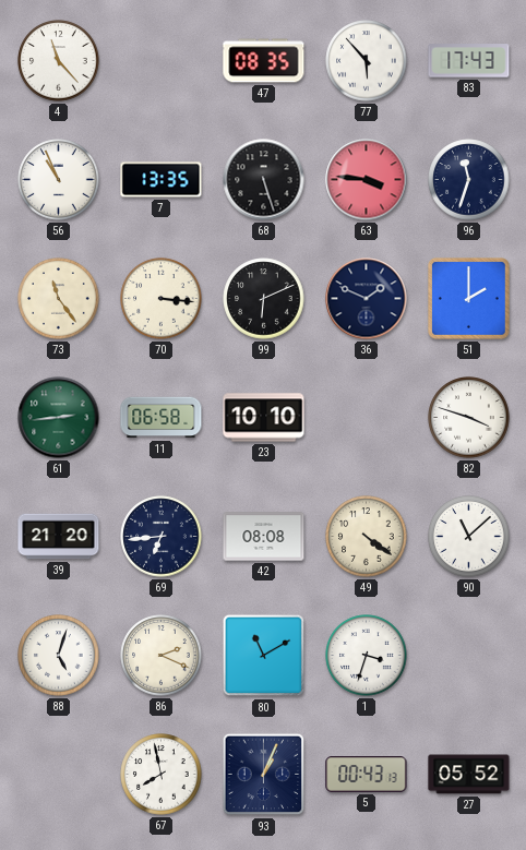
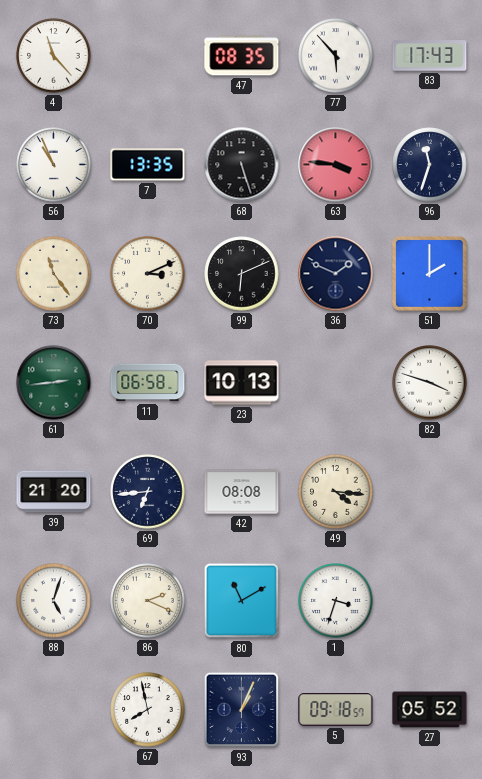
70: 3:16 -> 3:11
23: 10:10 -> 10:13
49: 4:21 -> 4:16
90: 11:08 -> none
5: 00:43 -> 09:18
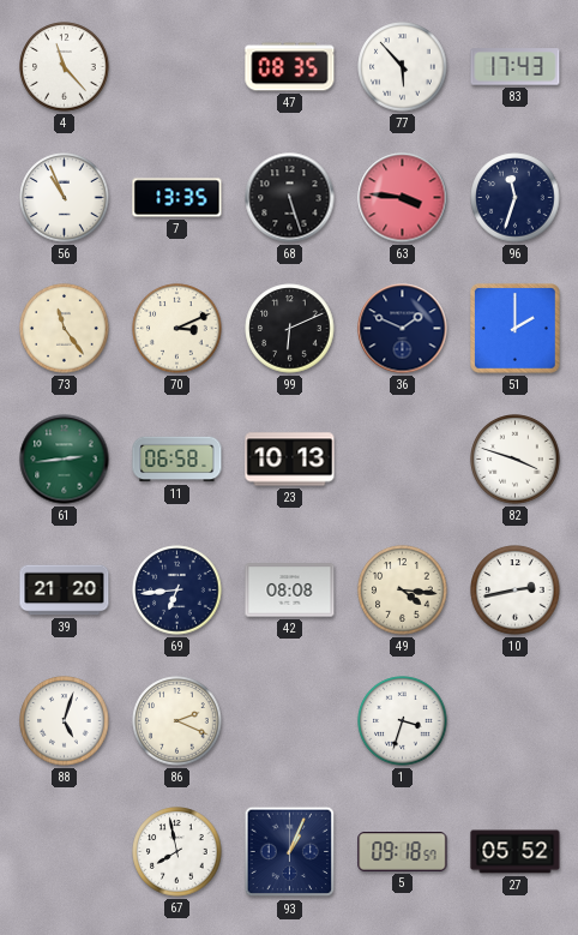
10: none -> 2:43
80: 11:10 -> none
